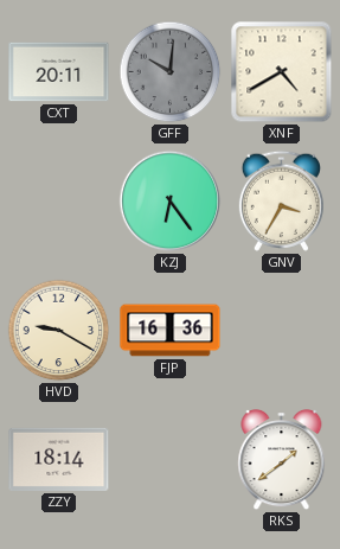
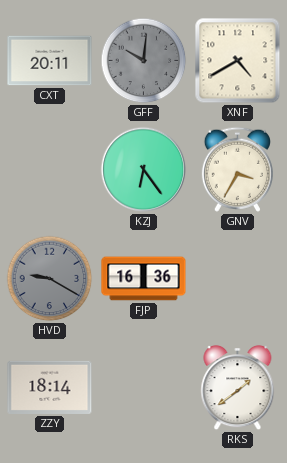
HVD dial: cream -> grey
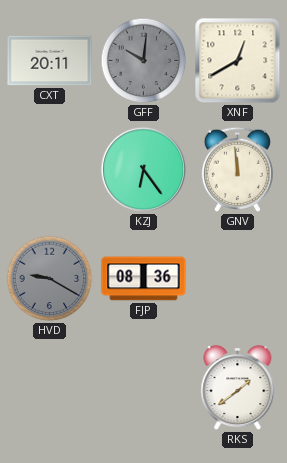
XNF: 4:40 -> 12:40
GNV: 3:35 -> 11:59
FJP: 16:36 -> 08:36
ZZY: 18:14 -> none
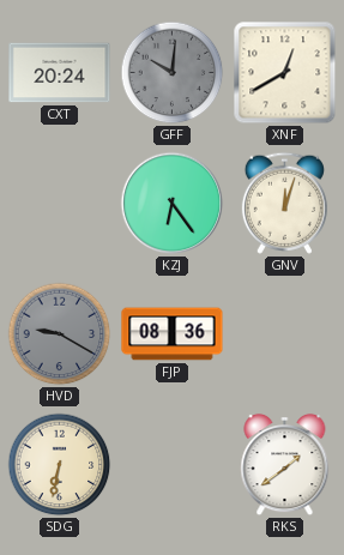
CXT: 20:11 -> 20:24
GNV: 11:59 -> 12:03
SDG: none -> 6:32
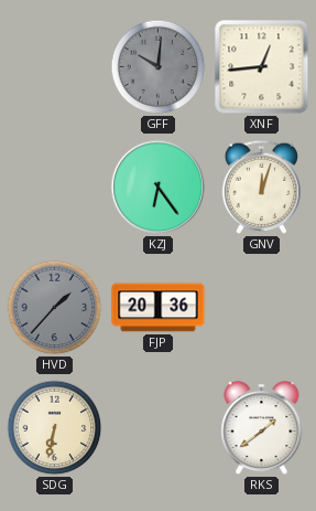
CXT: 20:24 -> none
XNF: 12:40 -> 12:44
HVD: 9:20 -> 1:37
FJP: 08:36 -> 20:36
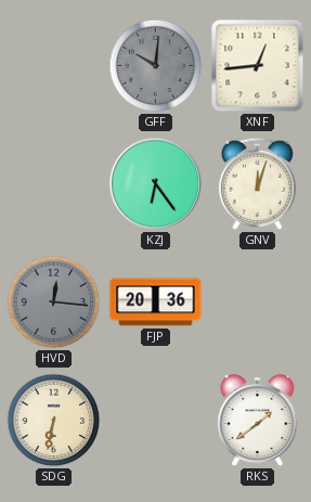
HVD: 1:37 -> 12:16
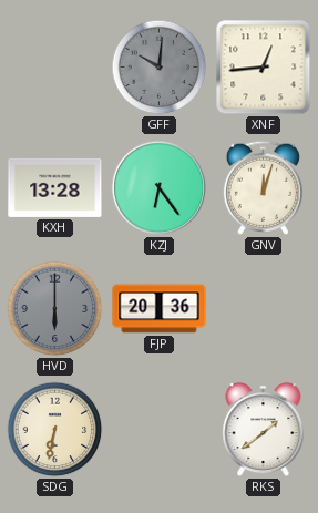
KXH: none -> 13:28
HVD: 12:16 -> 6:00
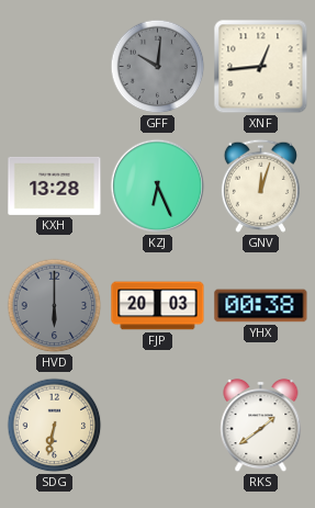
KZJ: 6:24 -> 6:26
FJP: 20:36 -> 20:03
YHX: none -> 00:38
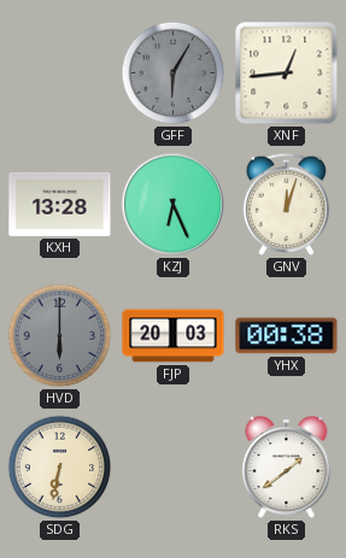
GFF: 10:01 -> 6:05
